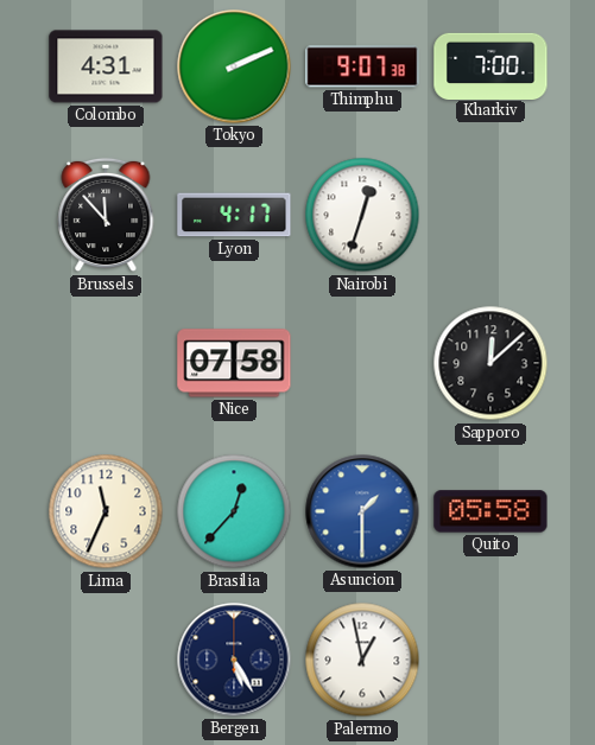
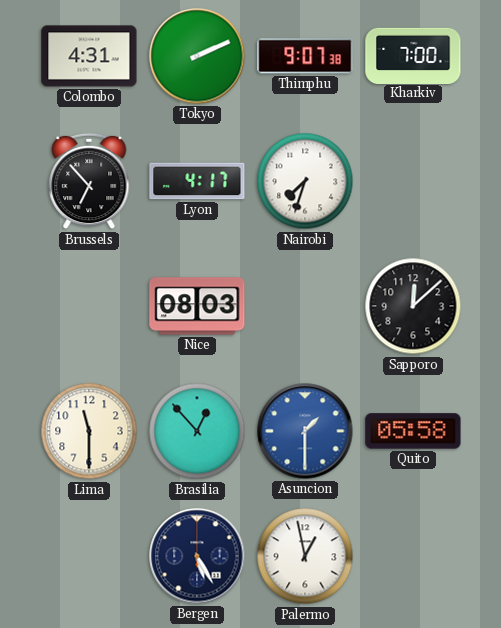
Brussels: 11:53 -> 6:53
Nairobi: 12:33 -> 7:33
Nice: 07:58 -> 08:03
Lima: 11:34 -> 11:30
Brasilia: 12:37 -> 12:53
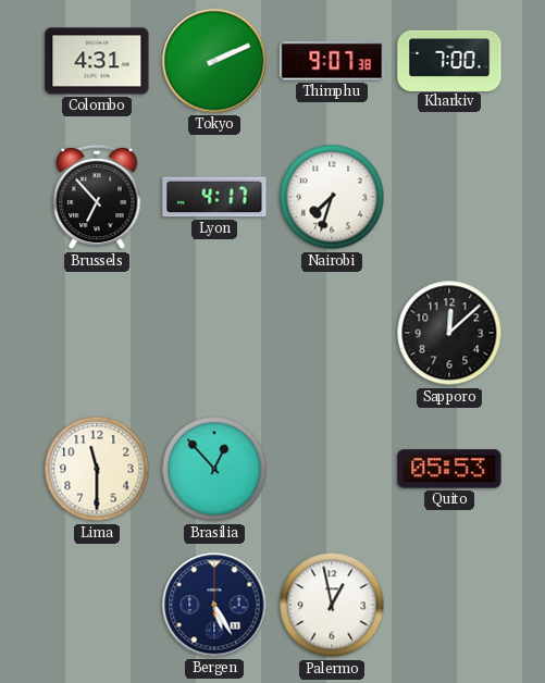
Nice: 08:03 -> none
Asuncion: 1:30 -> none
Quito: 05:58 -> 05:53
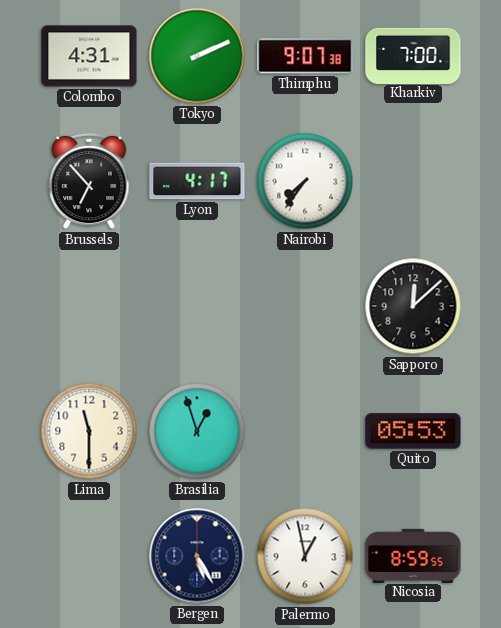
Nairobi: 7:33 -> 7:36
Brasilia: 12:53 -> 12:57
Nicosia: none -> 8:59
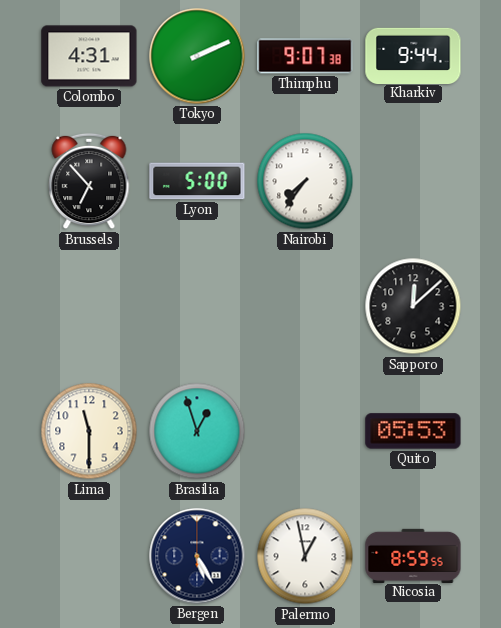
Kharkiv: 7:00 -> 9:44
Lyon: 4:17 -> 5:00
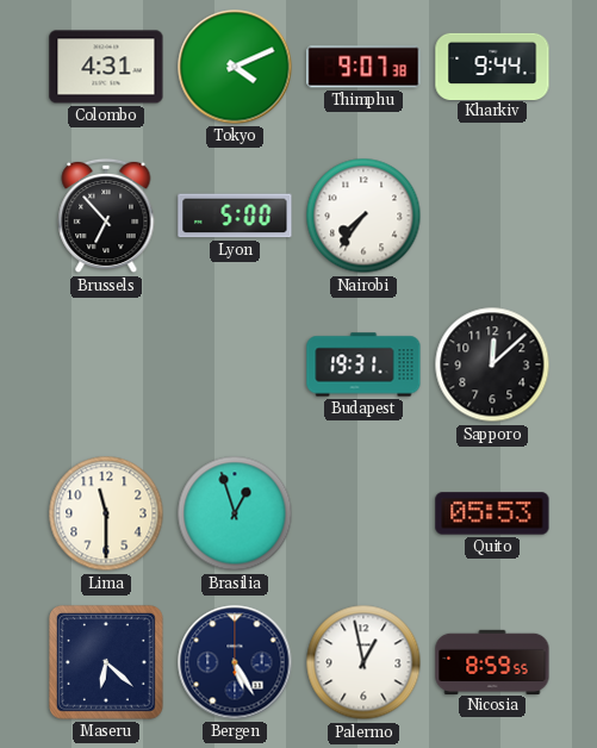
Tokyo: 2:11 -> 4:11
Budapest: none -> 19:31
Maseru: none -> 6:22
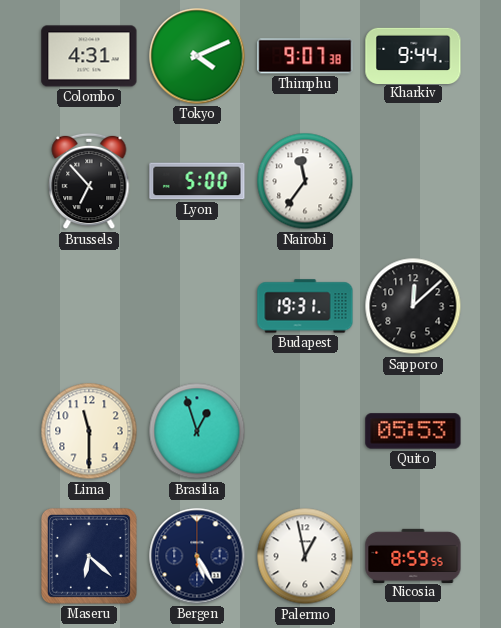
Nairobi: 7:36 -> 11:36
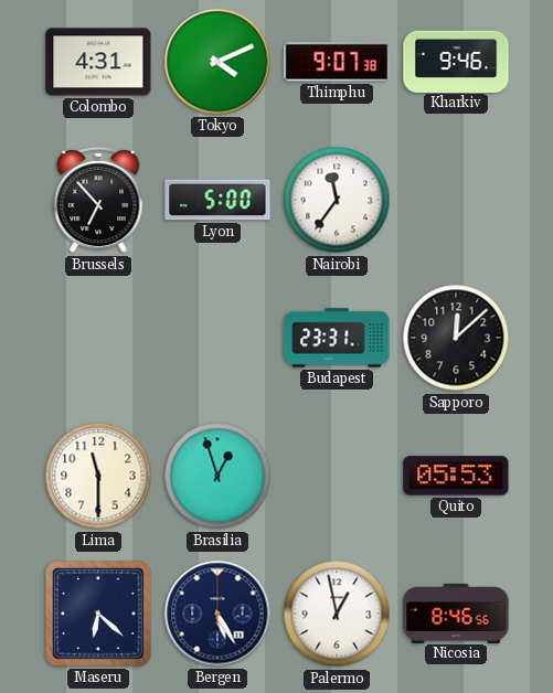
Kharkiv: 9:44 -> 9:46
Budapest: 19:31 -> 23:31
Nicosia: 8:59 -> 8:46
